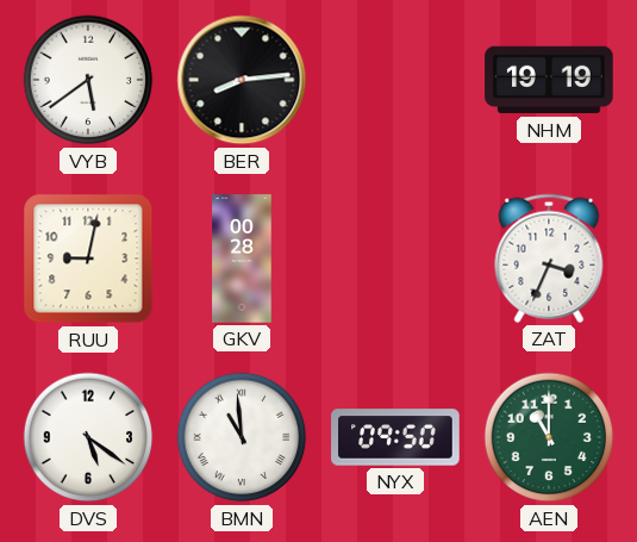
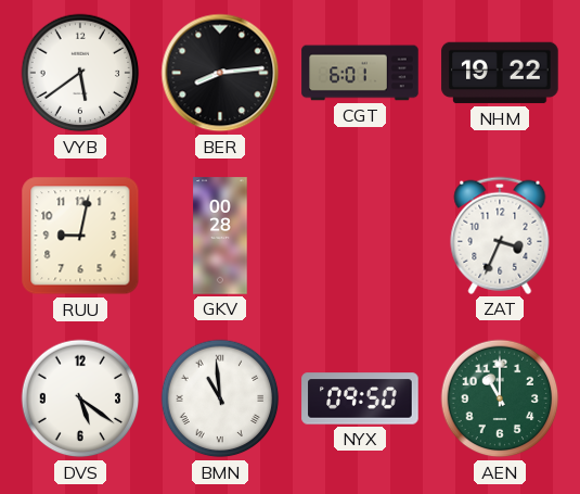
CGT: none -> 6:01
NHM: 19:19 -> 19:22
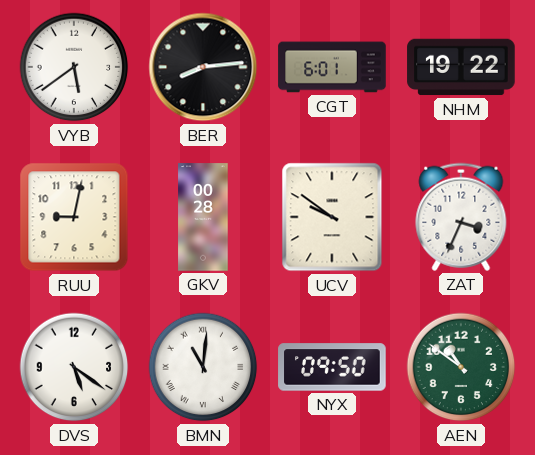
UCV: none -> 9:51
BMN: 10:59 -> 11:01
AEN: 11:00 -> 10:51
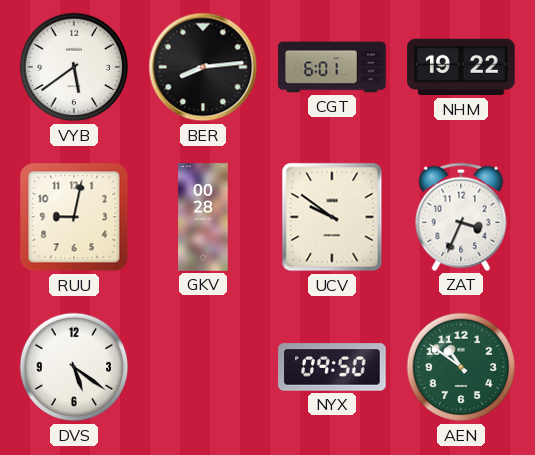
BMN: 11:01 -> none
